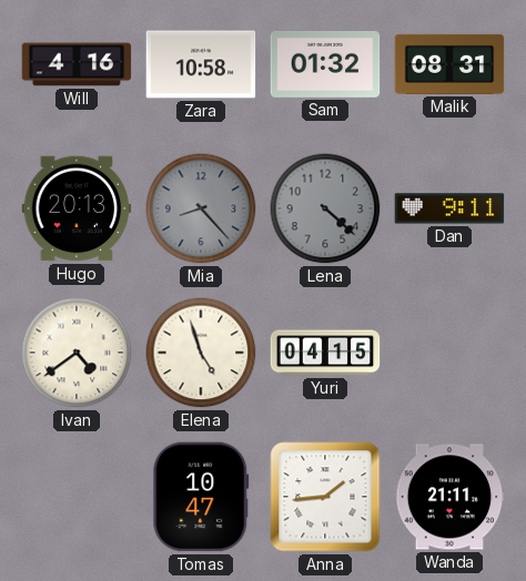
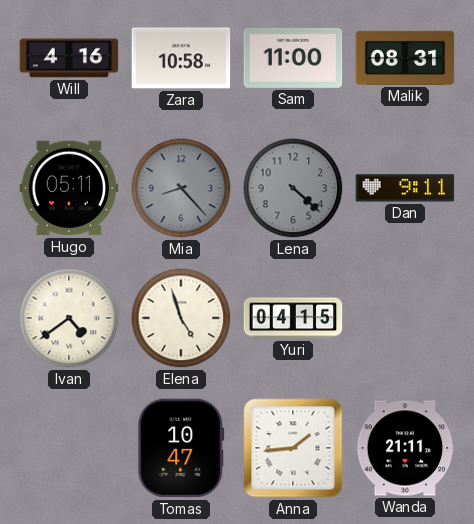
Sam: 01:32 -> 11:00
Hugo: 20:13 -> 05:11
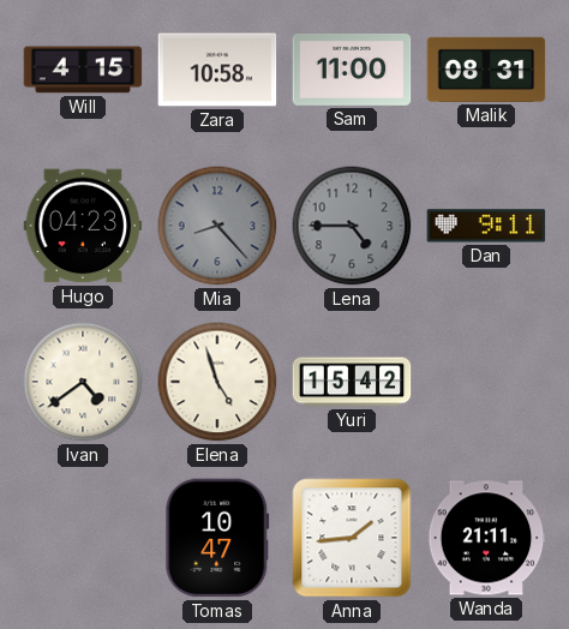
Will: 4:16 -> 4:15
Hugo: 05:11 -> 04:23
Lena: 4:22 -> 4:45
Yuri: 04:15 -> 15:42
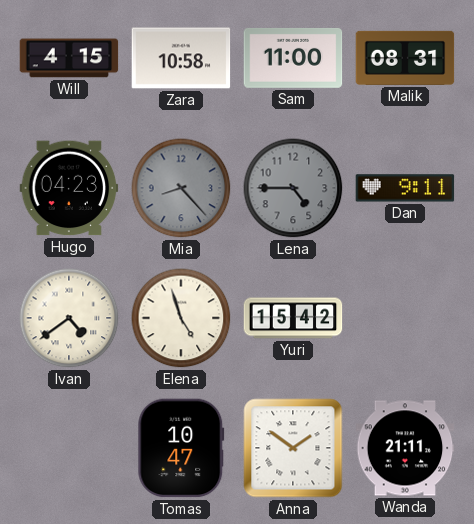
Anna: 1:44 -> 1:51
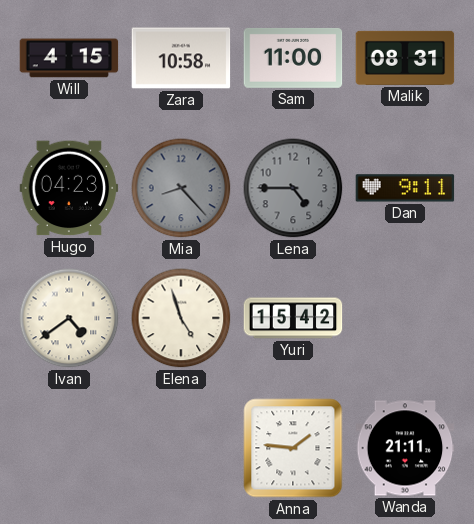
Tomas: 10:47 -> none
Anna: 1:51 -> 1:46
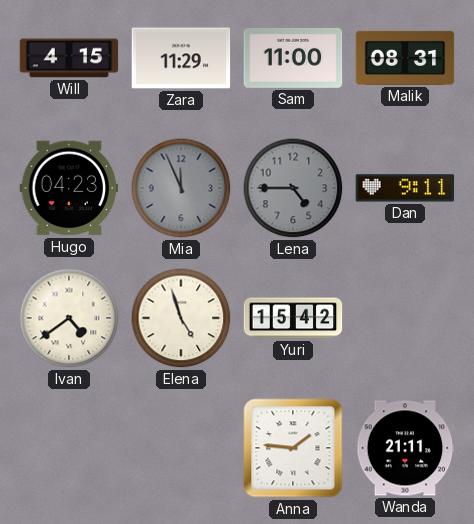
Zara: 10:58 -> 11:29
Mia: 8:23 -> 11:56
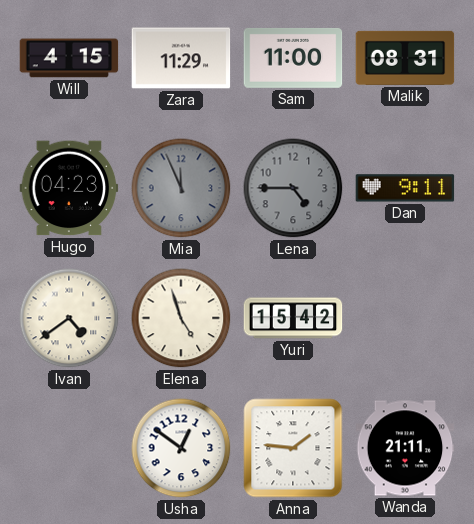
Usha: none -> 12:51
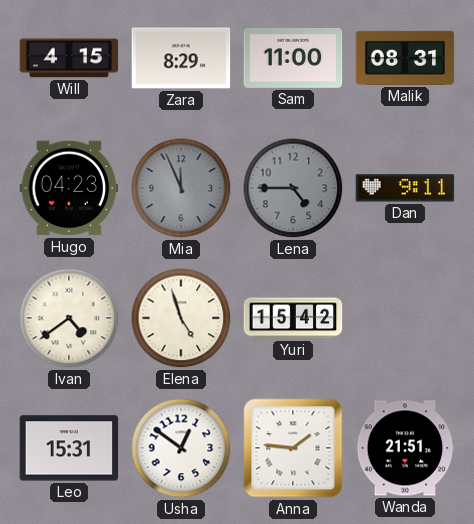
Zara: 11:29 -> 8:29
Leo: none -> 15:31
Wanda: 21:11 -> 21:51
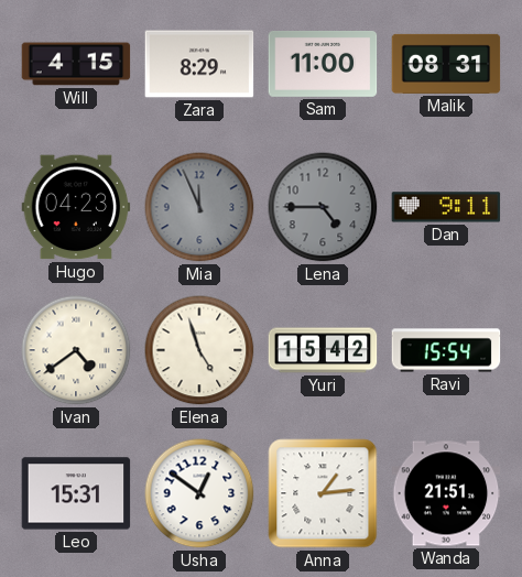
Ravi: none -> 15:54
Anna: 1:46 -> 1:14
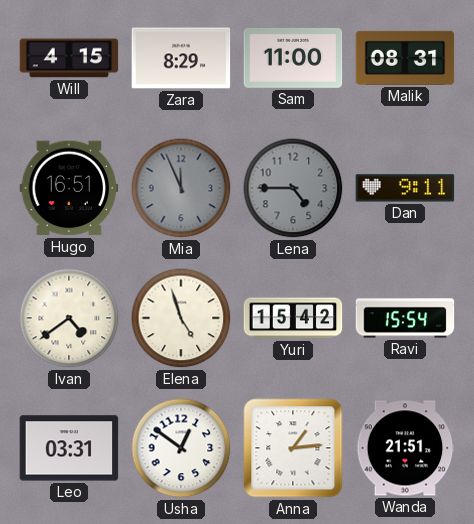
Hugo: 04:23 -> 16:51
Leo: 15:31 -> 03:31
